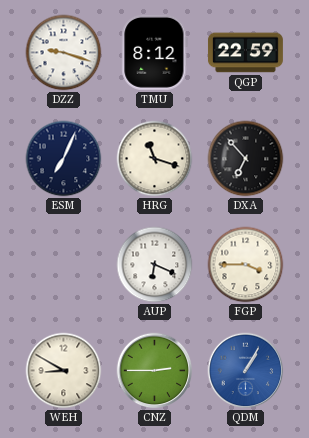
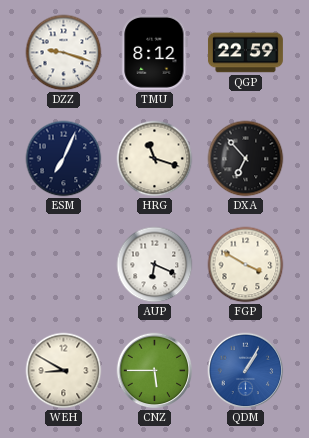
FGP: 3:45 -> 3:50
CNZ: 2:45 -> 5:45
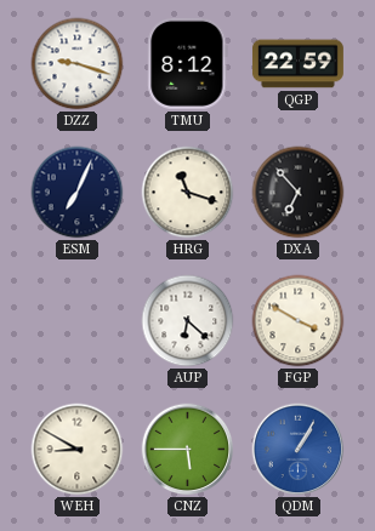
AUP: 6:19 -> 6:22
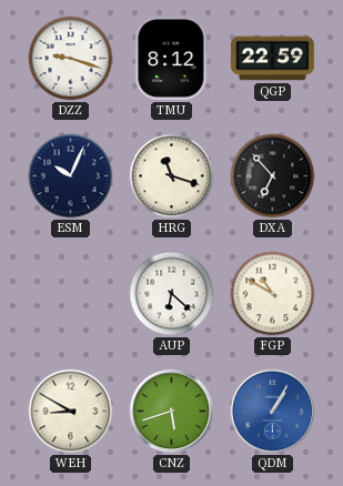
ESM: 7:04 -> 10:04
FGP: 3:50 -> 10:50
CNZ: 5:45 -> 5:42
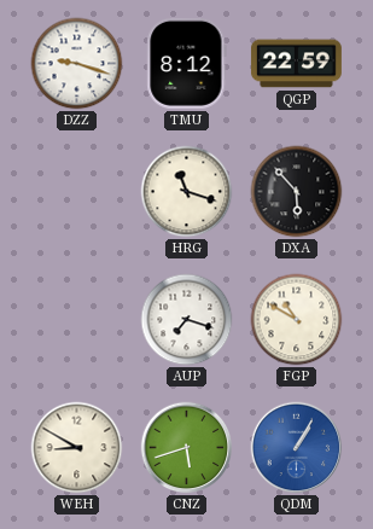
ESM: 10:04 -> none
DXA: 6:53 -> 5:53
AUP: 6:22 -> 7:18
